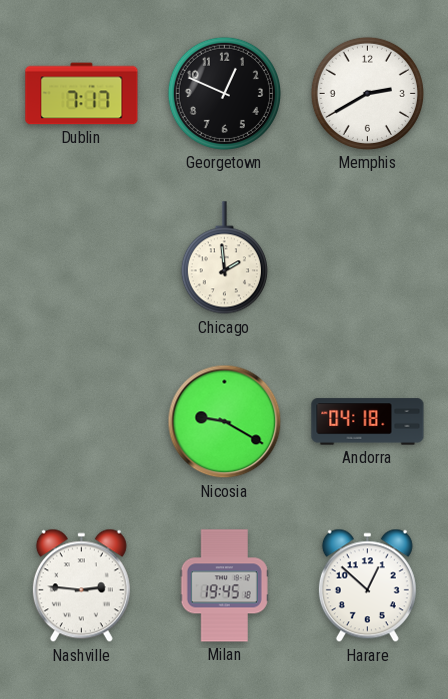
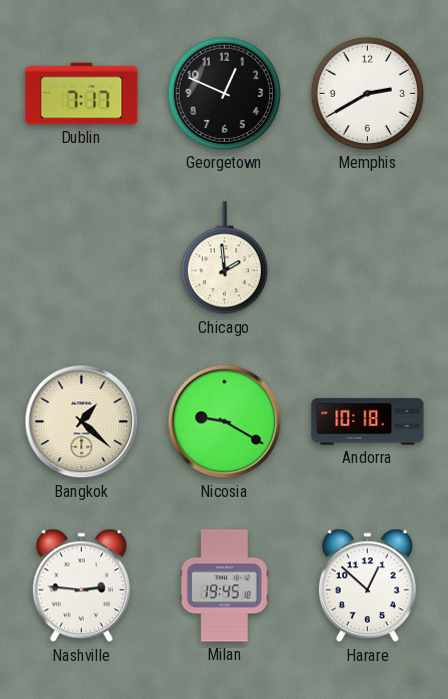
Bangkok: none -> 1:22
Andorra: 04:18 -> 10:18
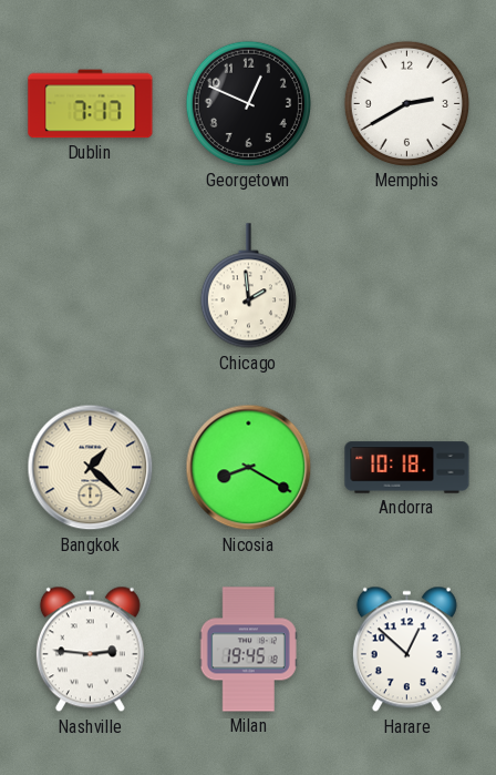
Nicosia: 9:20 -> 8:20
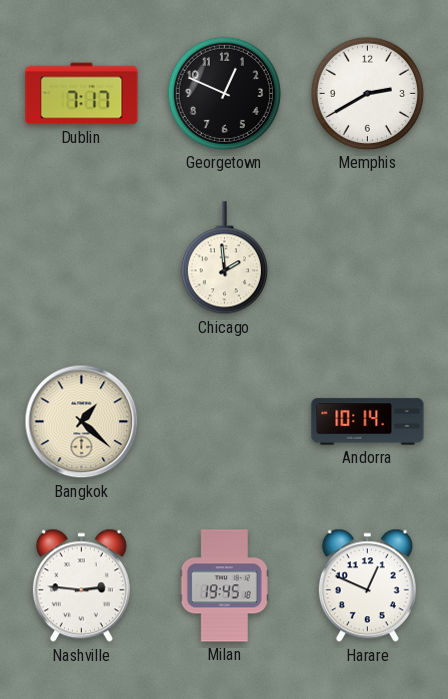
Nicosia: 8:20 -> none
Andorra: 10:18 -> 10:14
Harare: 12:52 -> 12:49
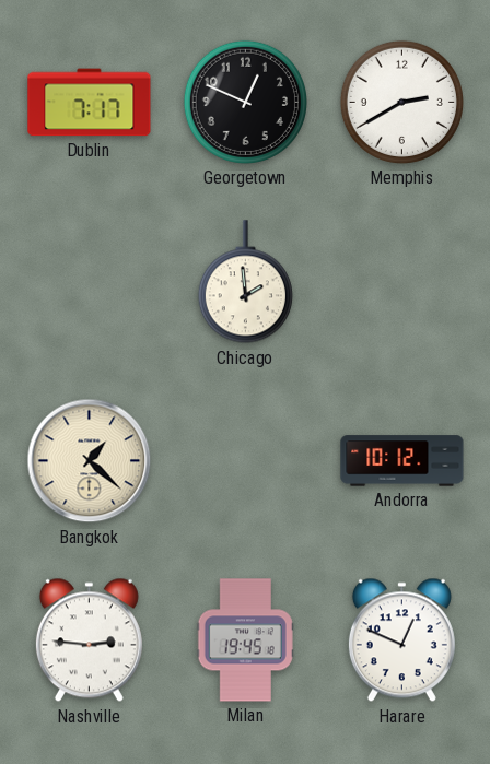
Andorra: 10:14 -> 10:12
